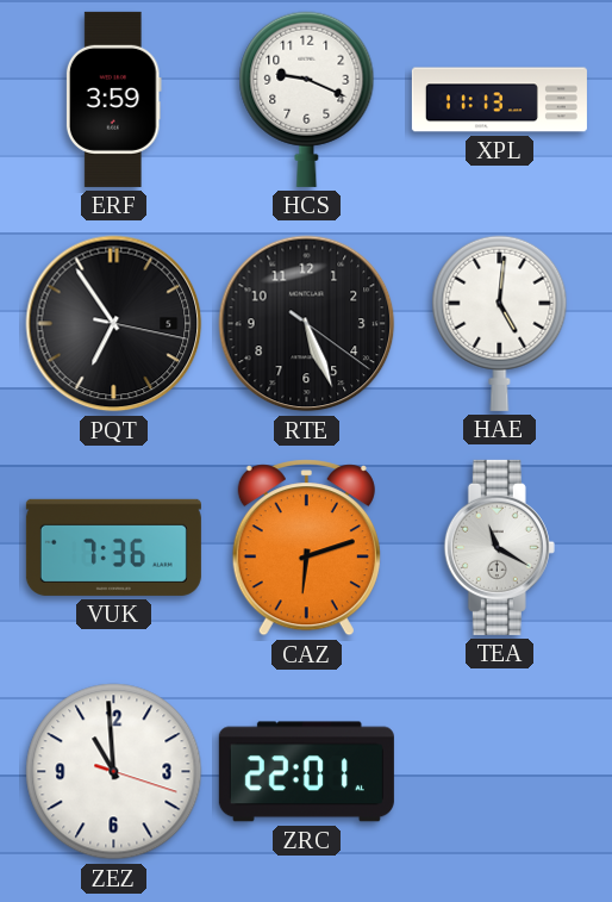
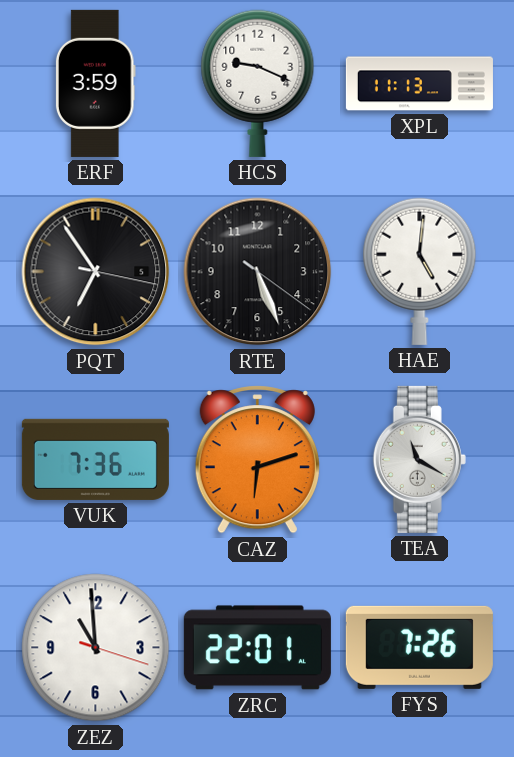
FYS: none -> 7:26
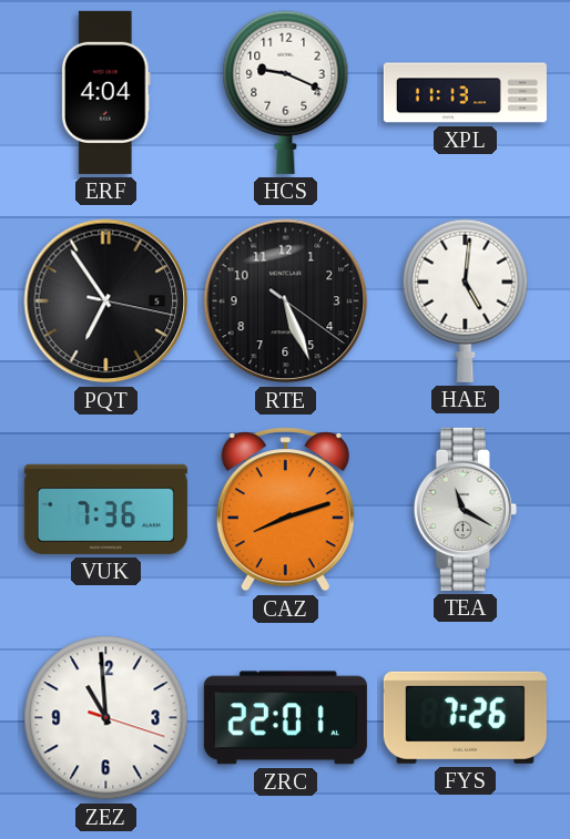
ERF: 3:59 -> 4:04
CAZ: 6:12 -> 8:12
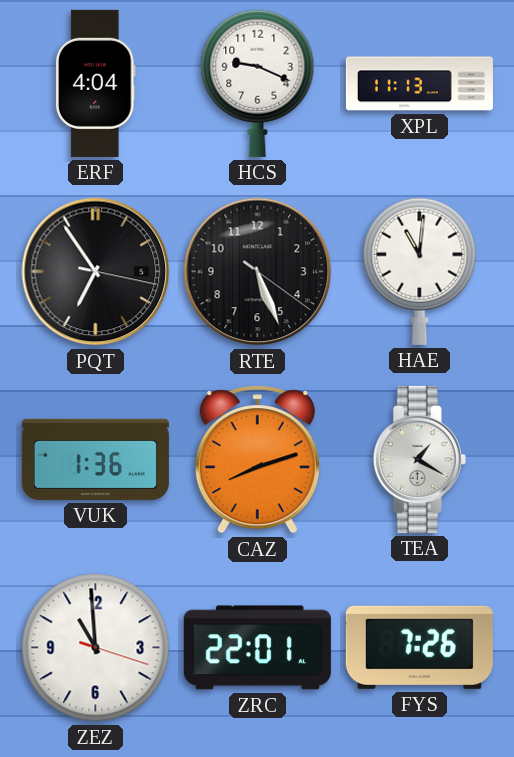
HAE: 5:01 -> 11:01
VUK: 7:36 -> 1:36
TEA: 11:20 -> 1:20
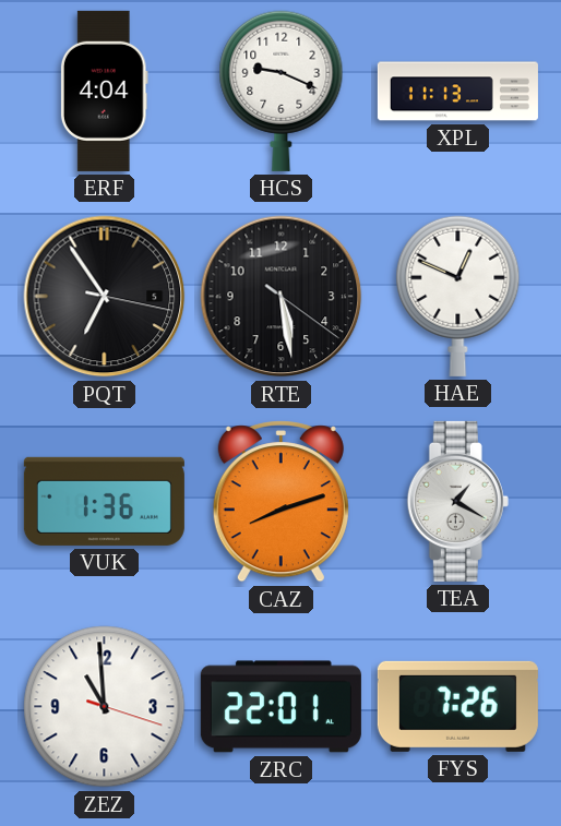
RTE: 5:26 -> 5:28
HAE: 11:01 -> 12:49
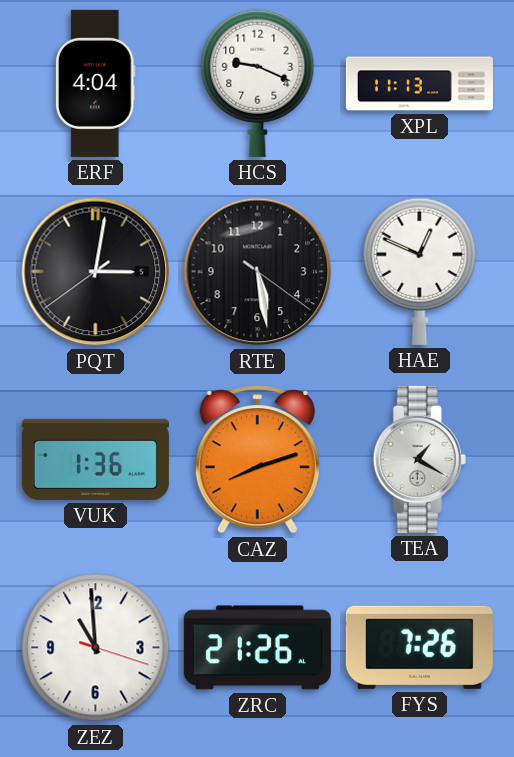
PQT: 6:54 -> 3:01
ZRC: 22:01 -> 21:26
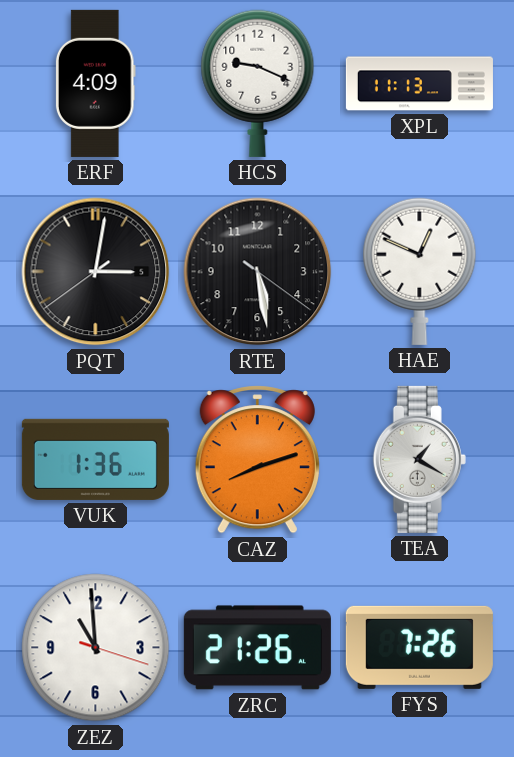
ERF: 4:04 -> 4:09
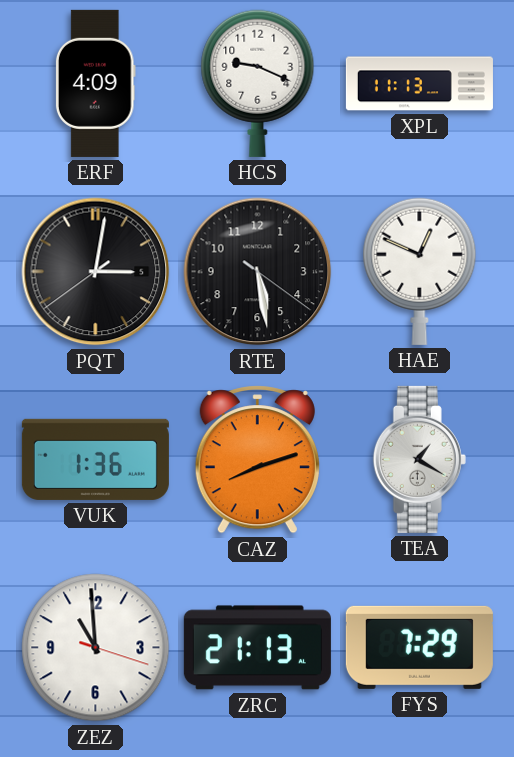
ZRC: 21:26 -> 21:13
FYS: 7:26 -> 7:29
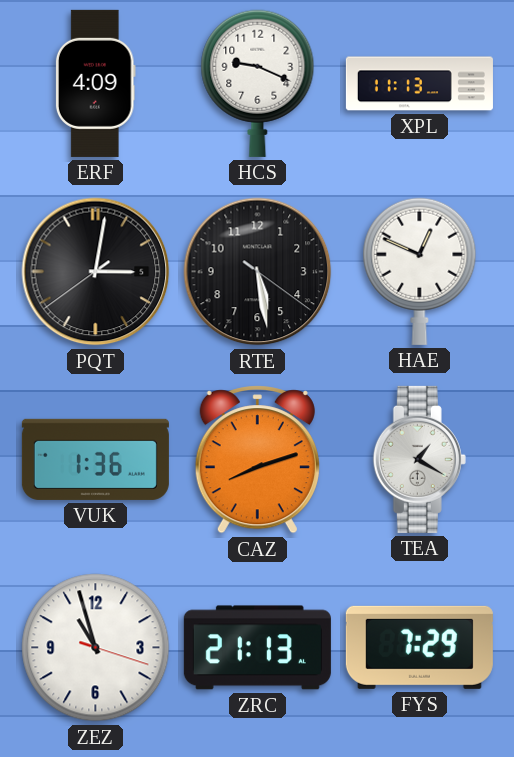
ZEZ: 10:59 -> 10:57
